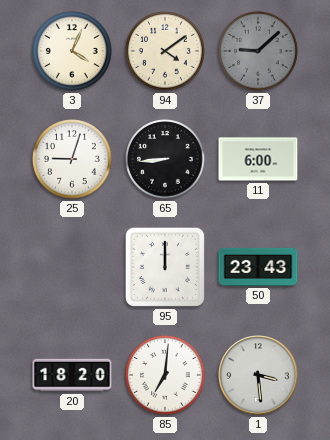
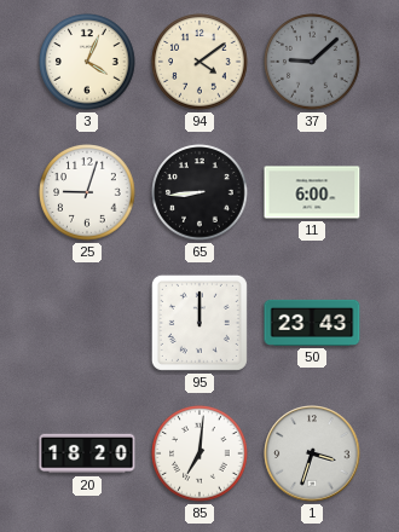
1: 3:29 -> 3:33
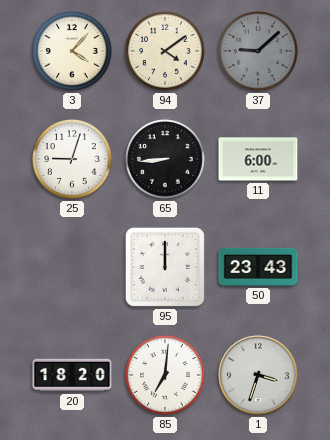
3: 4:04 -> 4:07
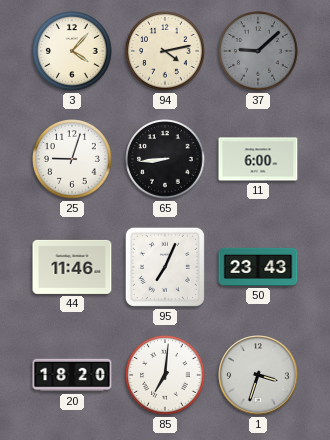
94: 4:09 -> 4:13
44: none -> 11:46
95: 12:00 -> 7:04
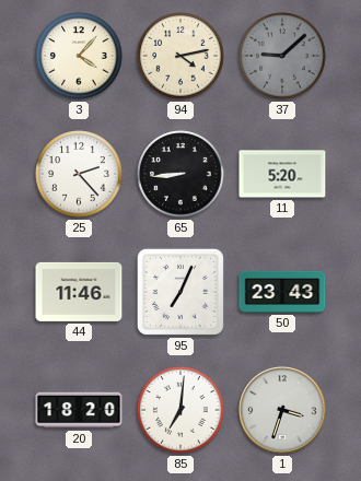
25: 9:03 -> 2:23
11: 6:00 -> 5:20
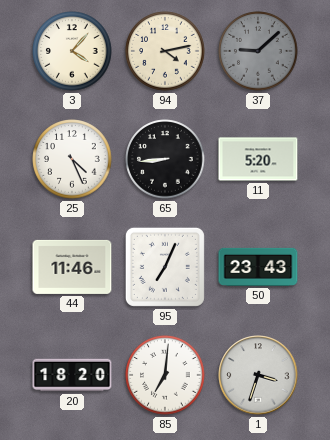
25: 2:23 -> 4:26
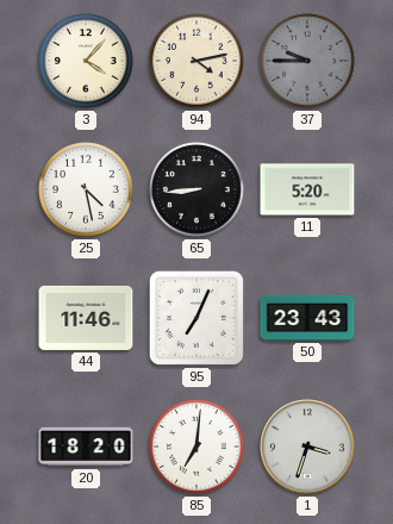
37: 9:08 -> 9:45
25: 4:26 -> 4:28
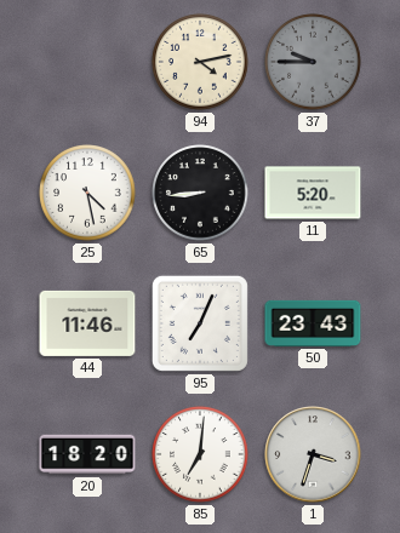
3: 4:07 -> none
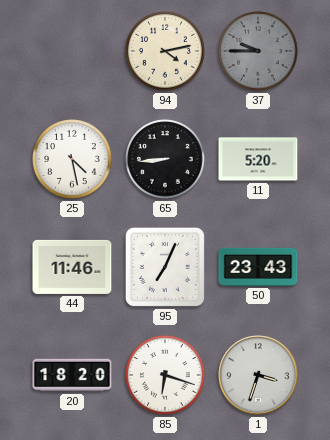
85: 7:01 -> 6:18
